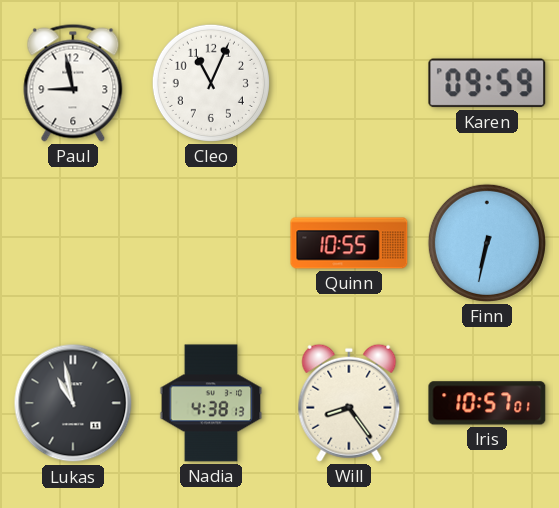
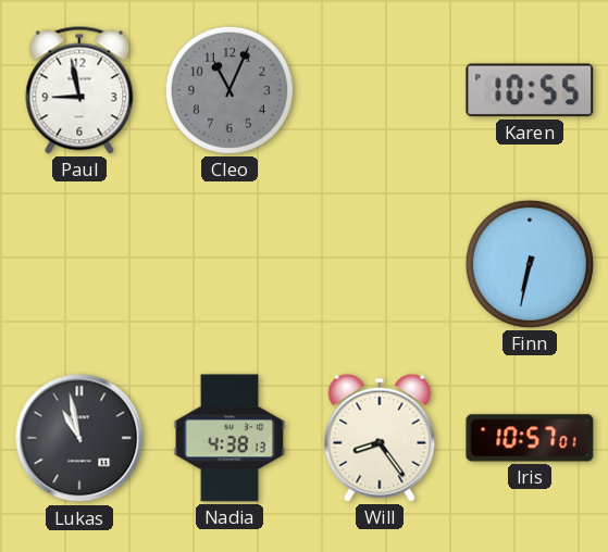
Cleo dial: white -> grey
Karen: 09:59 -> 10:55
Quinn: 10:55 -> none
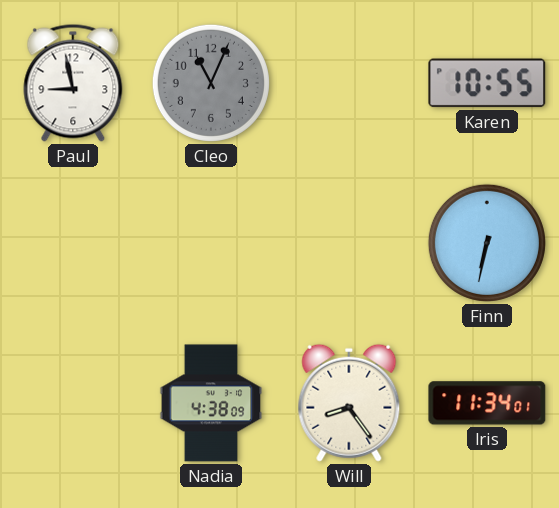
Lukas: 10:58 -> none
Nadia: 4:38:13 -> 4:38:09
Iris: 10:57 -> 11:34
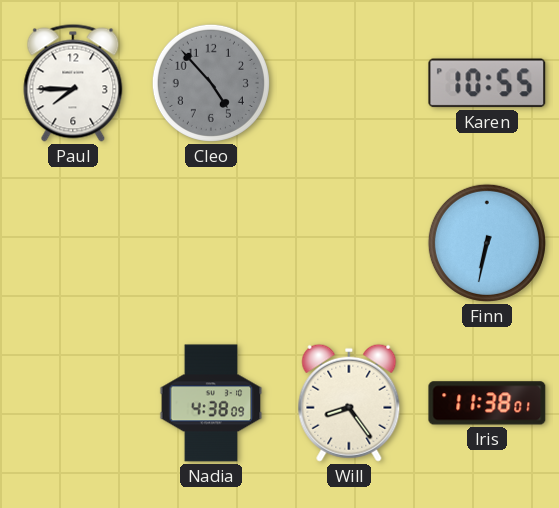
Paul: 8:58 -> 7:45
Cleo: 11:04 -> 4:53
Iris: 11:34 -> 11:38
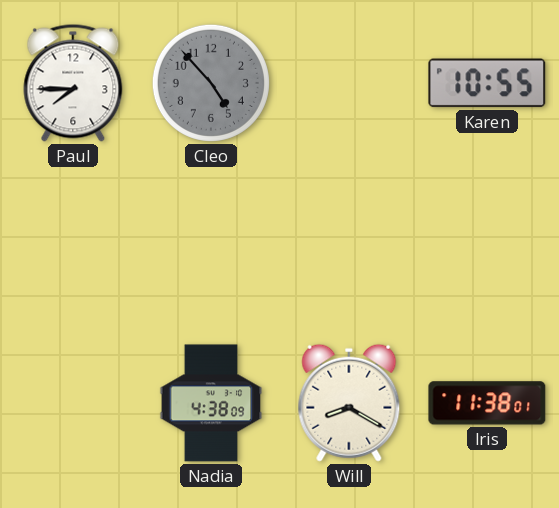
Finn: 6:32 -> none
Will: 8:24 -> 8:20
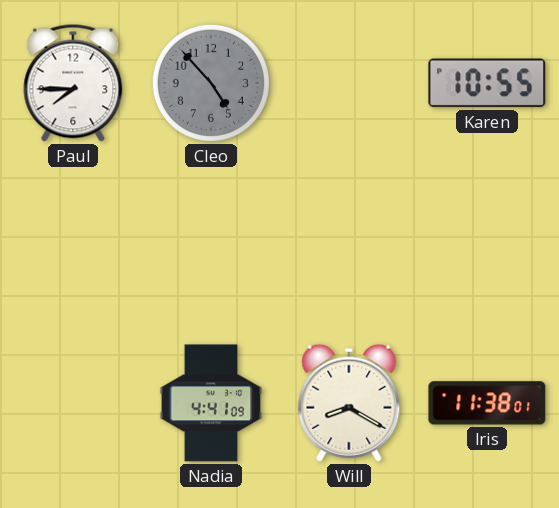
Nadia: 4:38 -> 4:41
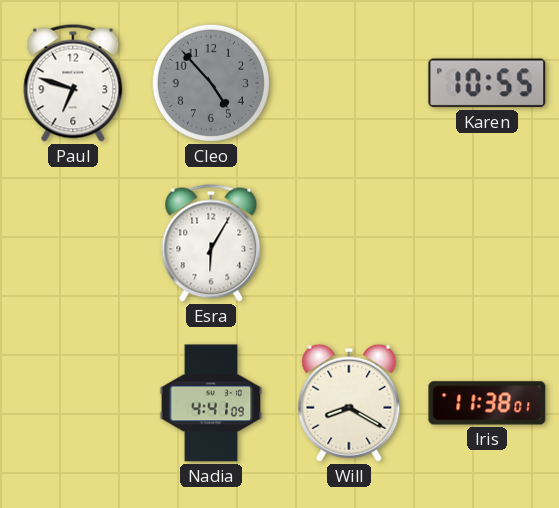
Paul: 7:45 -> 6:48
Esra: none -> 6:05
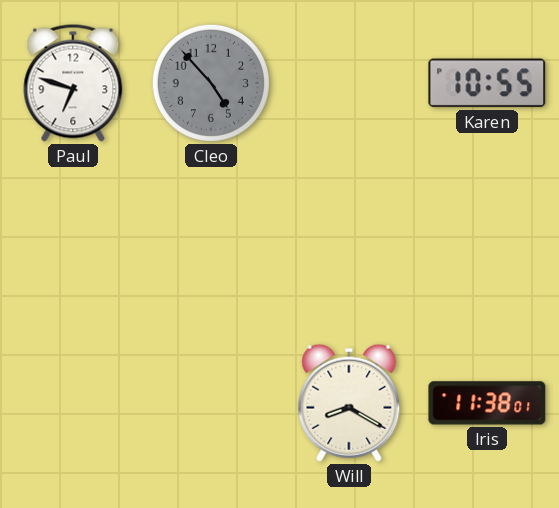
Esra: 6:05 -> none
Nadia: 4:41 -> none
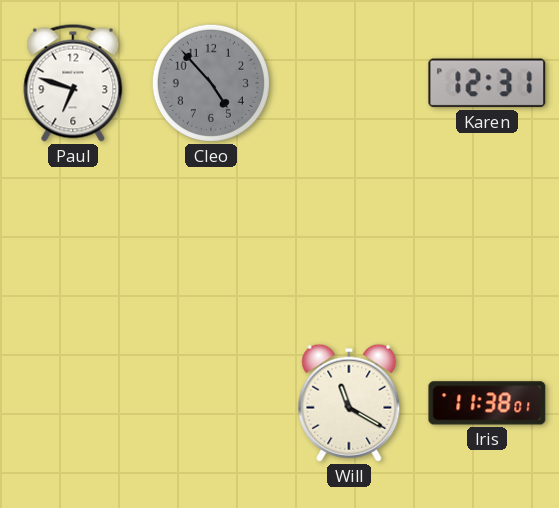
Karen: 10:55 -> 12:31
Will: 8:20 -> 11:20
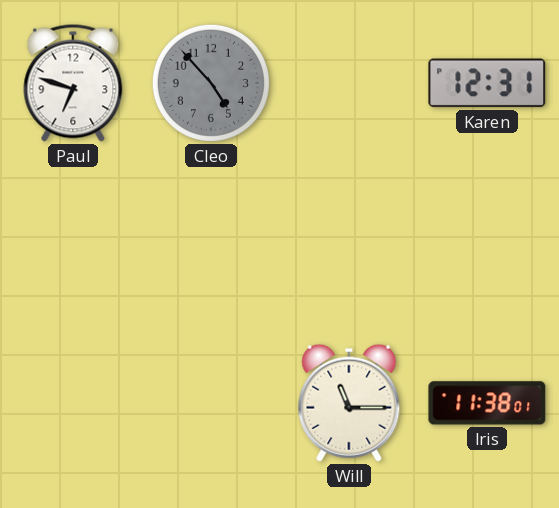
Will: 11:20 -> 11:15
